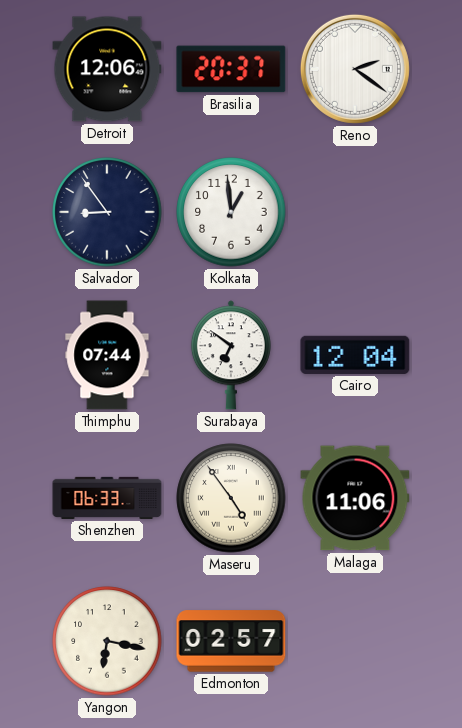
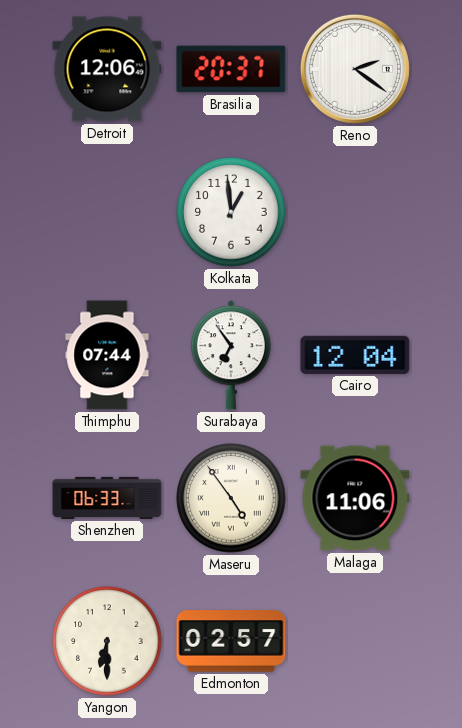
Salvador: 8:54 -> none
Surabaya: 6:51 -> 6:54
Yangon: 6:17 -> 6:30
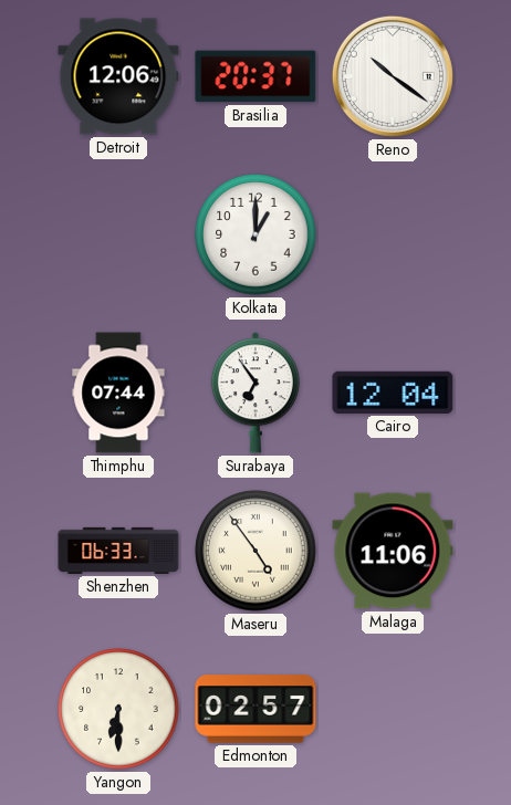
Reno: 2:21 -> 10:21
Kolkata: 12:59 -> 1:00
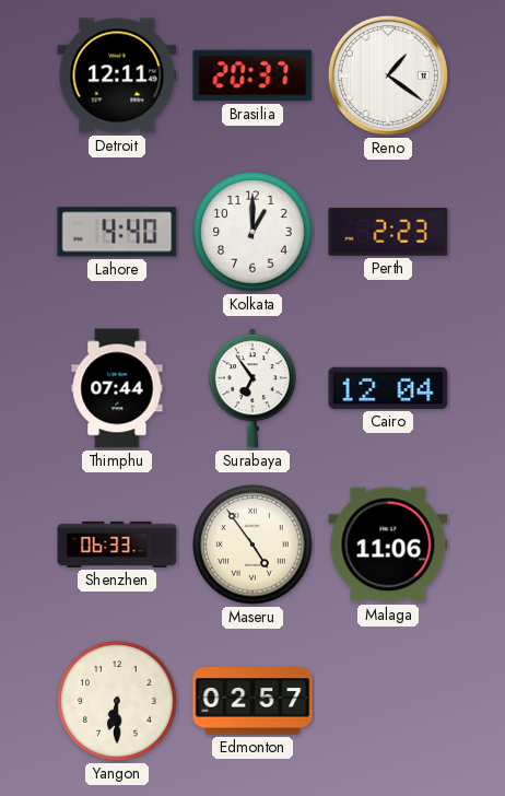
Detroit: 12:06 -> 12:11
Reno: 10:21 -> 1:21
Lahore: none -> 4:40
Perth: none -> 2:23
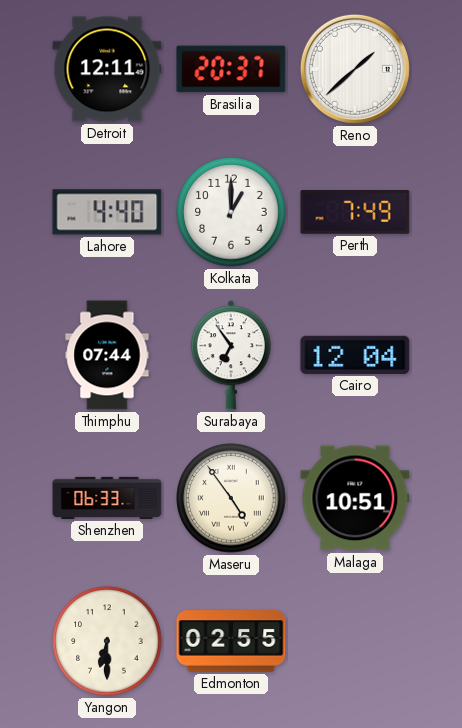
Reno: 1:21 -> 1:38
Perth: 2:23 -> 7:49
Malaga: 11:06 -> 10:51
Edmonton: 02:57 -> 02:55
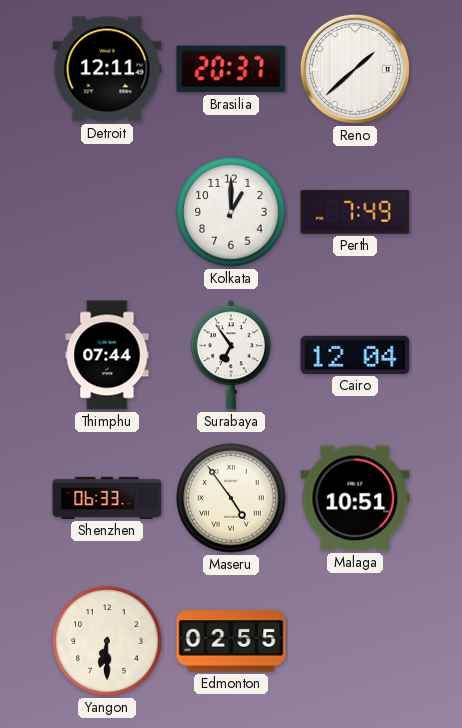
Lahore: 4:40 -> none
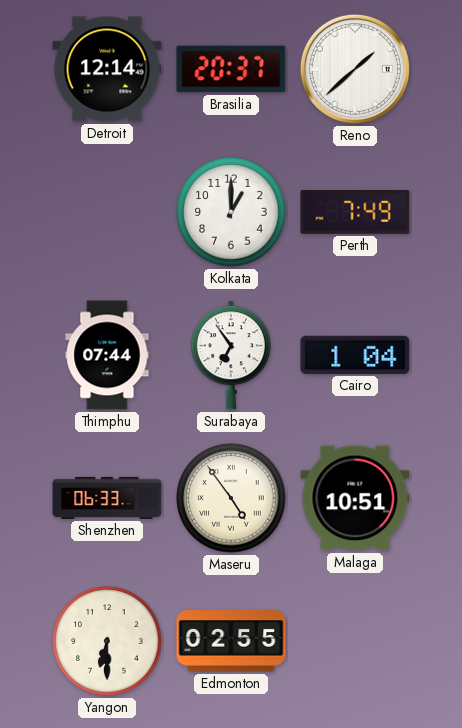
Detroit: 12:11 -> 12:14
Cairo: 12:04 -> 1:04
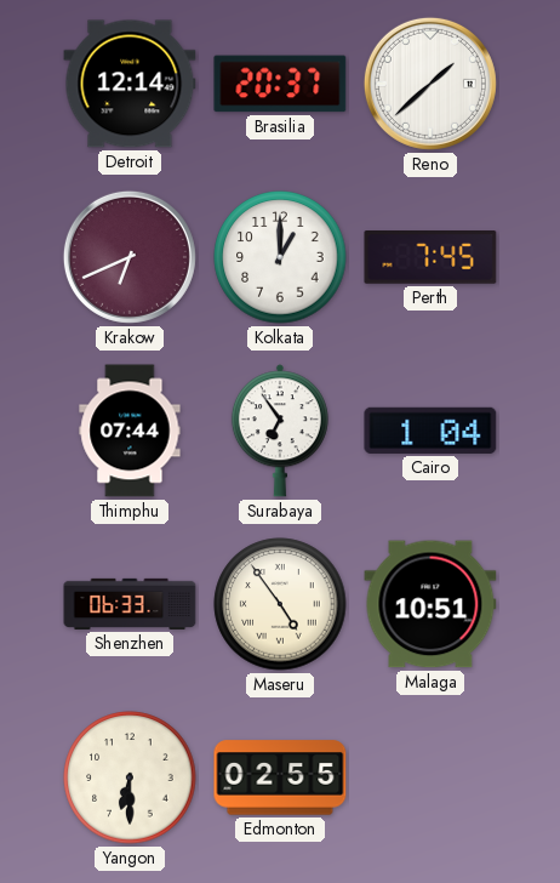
Krakow: none -> 6:41
Perth: 7:49 -> 7:45
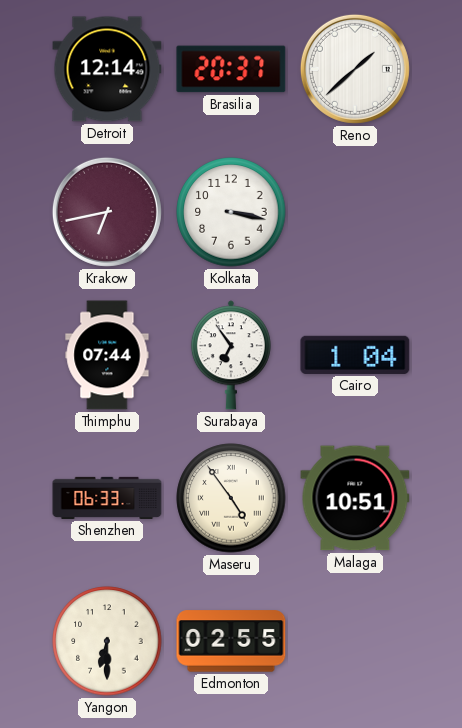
Krakow: 6:41 -> 6:43
Kolkata: 1:00 -> 3:17
Perth: 7:45 -> none
